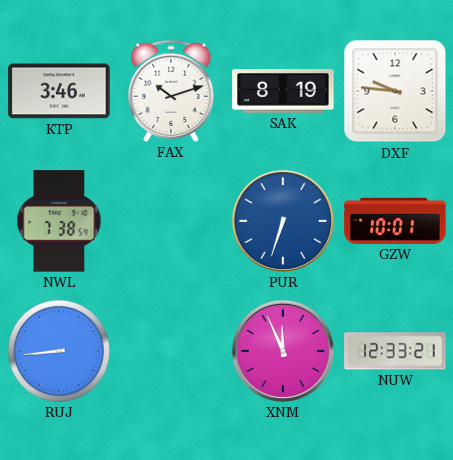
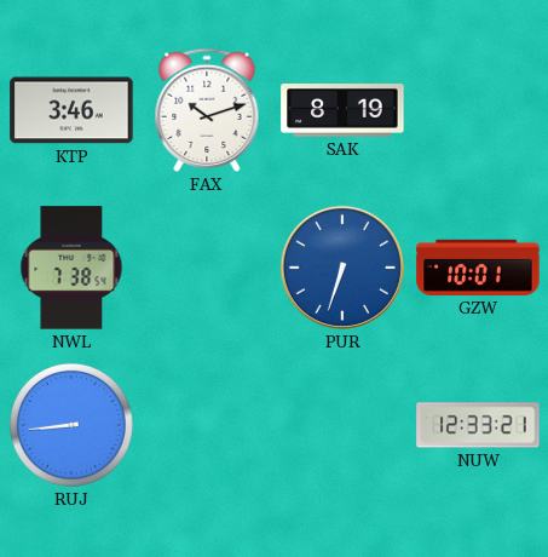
DXF: 9:46 -> none
XNM: 11:56 -> none
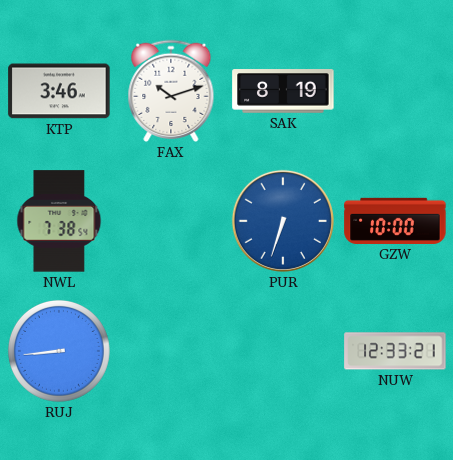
GZW: 10:01 -> 10:00
